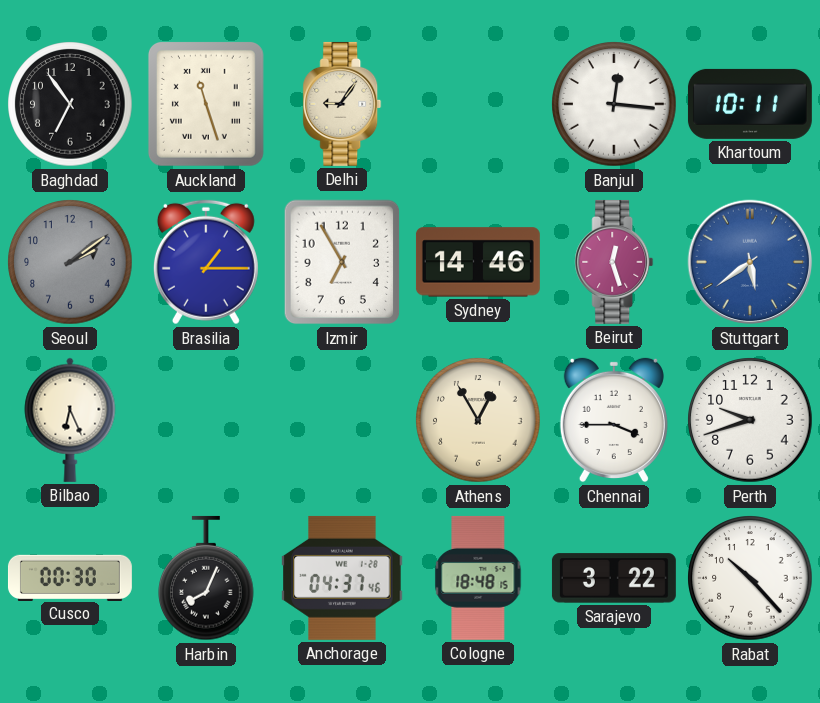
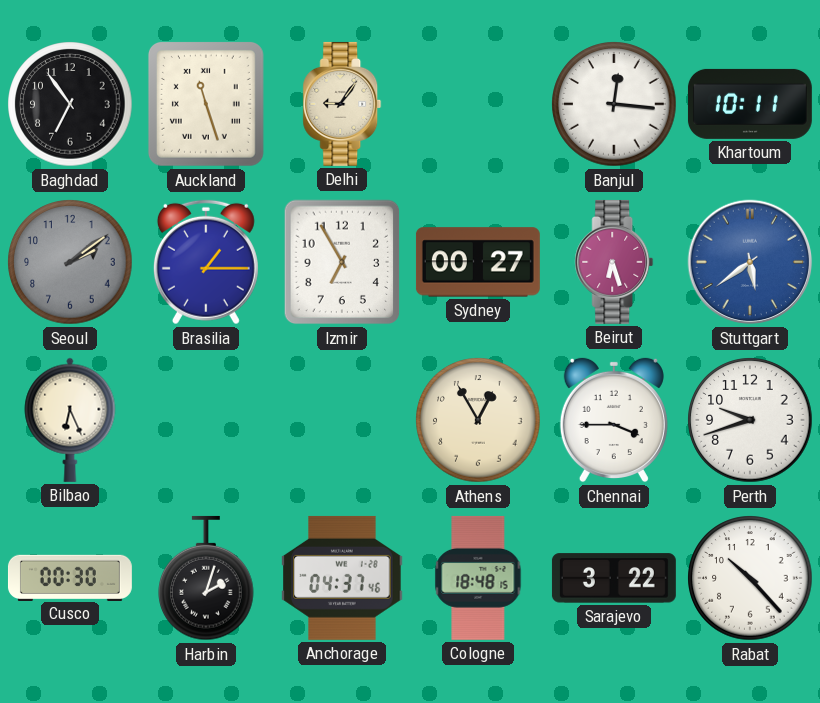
Sydney: 14:46 -> 00:27
Beirut: 12:27 -> 6:27
Harbin: 8:04 -> 2:03
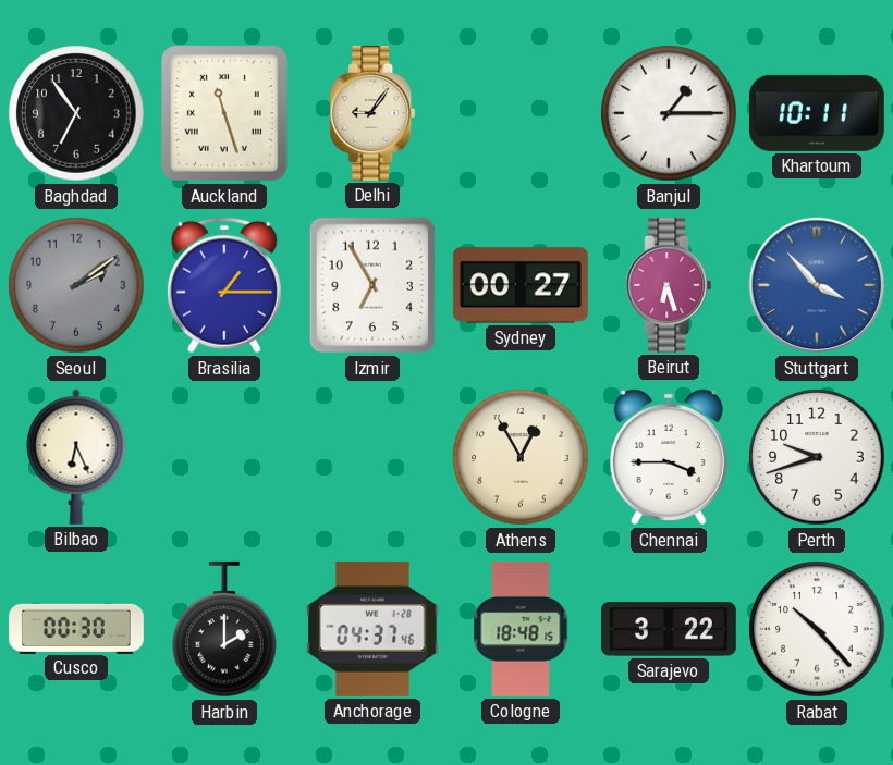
Banjul: 12:16 -> 1:15
Stuttgart: 5:39 -> 3:53
Harbin: 2:03 -> 2:00
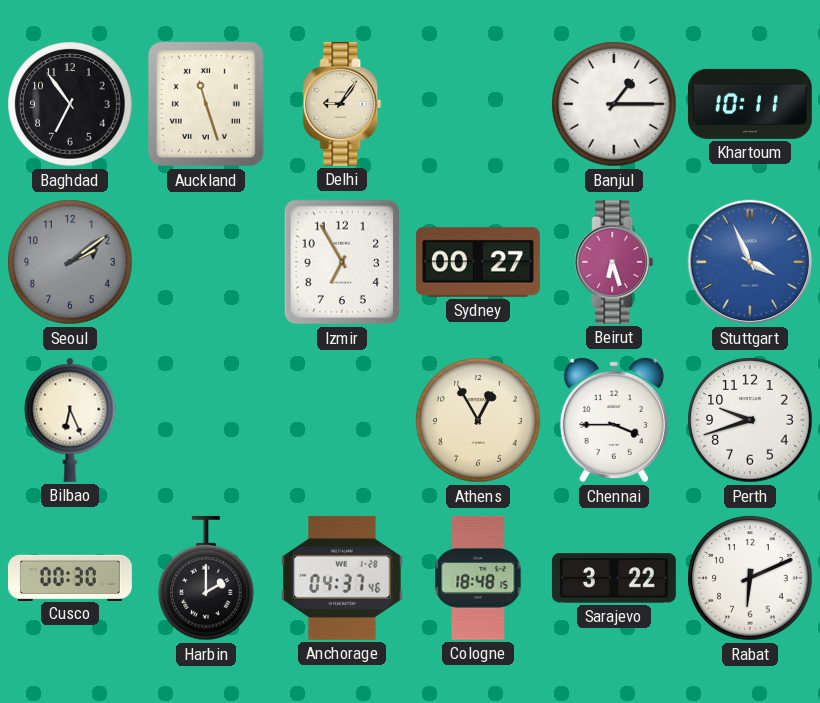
Brasilia: 1:15 -> none
Stuttgart: 3:53 -> 3:56
Rabat: 10:23 -> 6:11
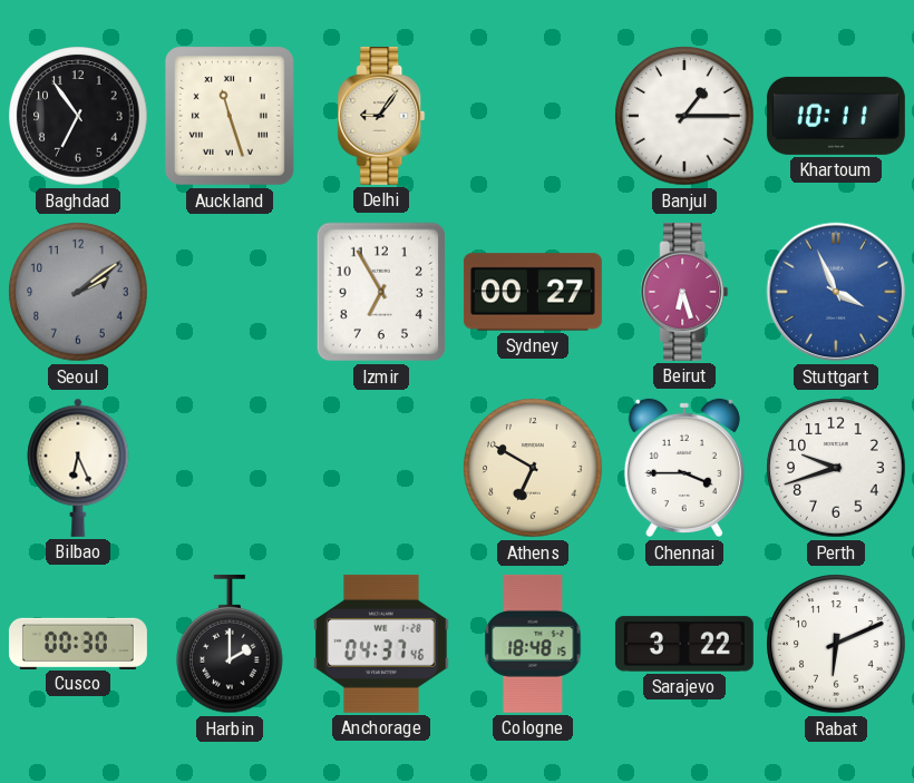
Athens: 12:55 -> 6:50
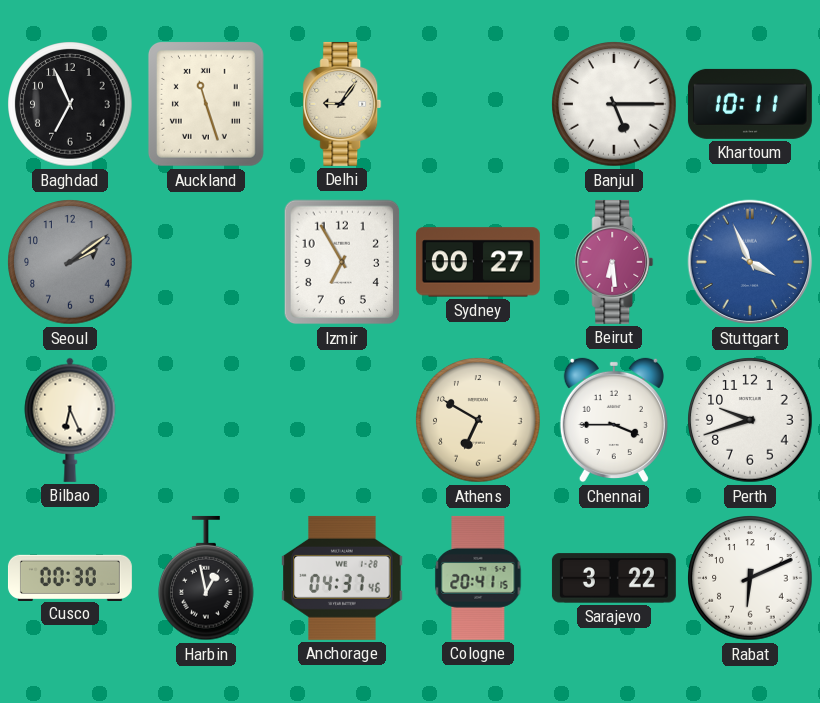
Baghdad: 6:54 -> 6:56
Banjul: 1:15 -> 5:15
Beirut: 6:27 -> 6:29
Harbin: 2:00 -> 12:58
Cologne: 18:48 -> 20:41
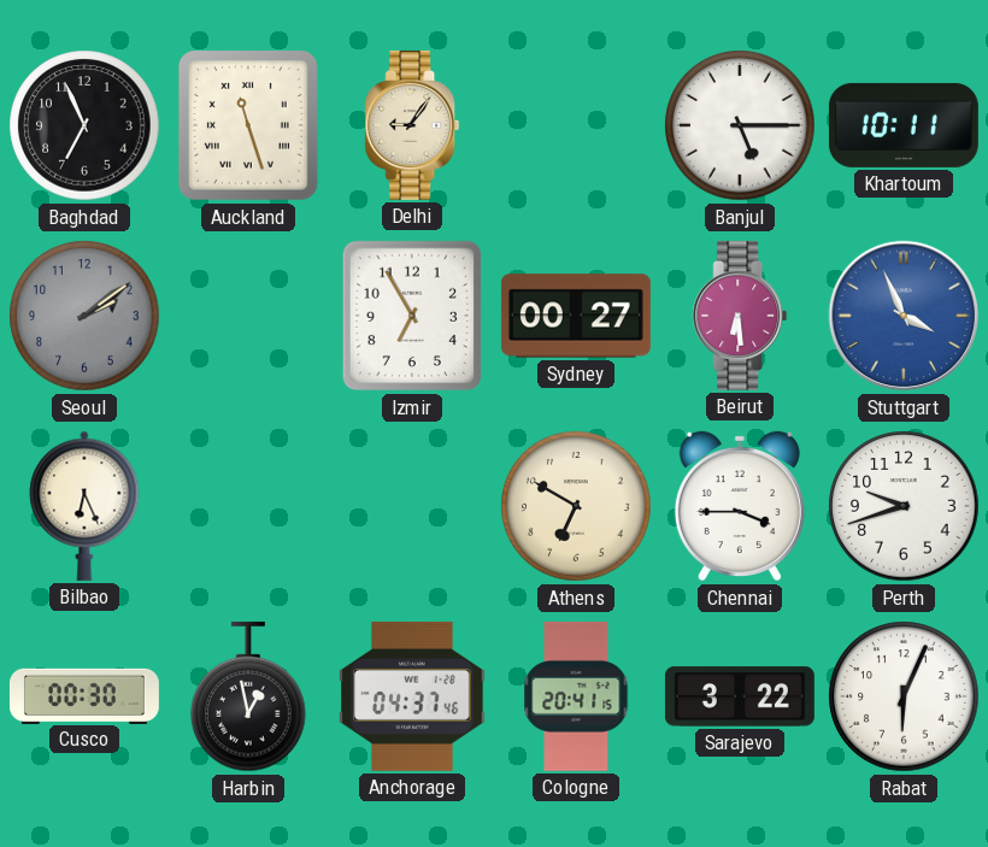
Rabat: 6:11 -> 6:04
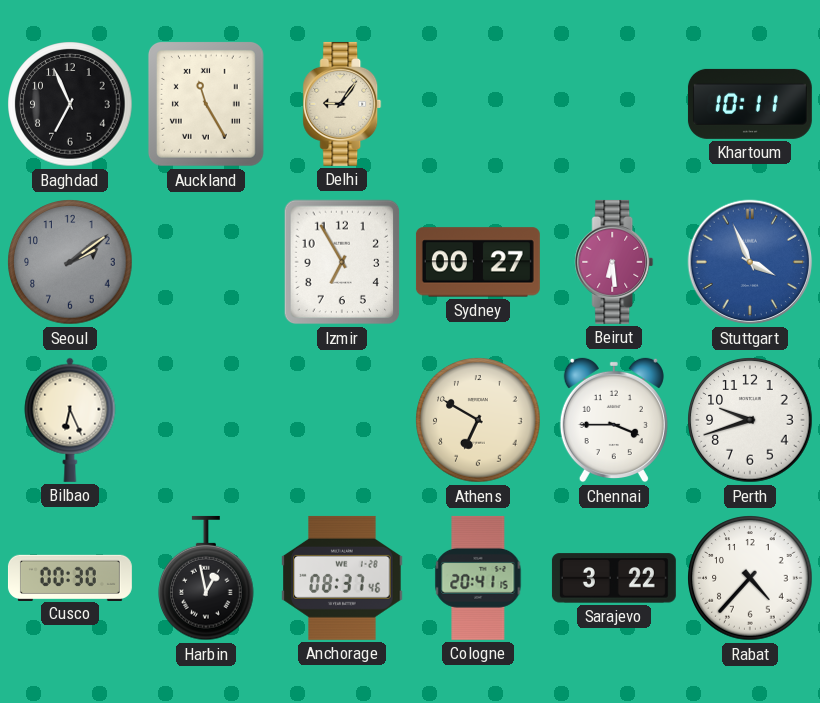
Auckland: 11:27 -> 11:25
Banjul: 5:15 -> none
Anchorage: 04:37 -> 08:37
Rabat: 6:04 -> 4:37
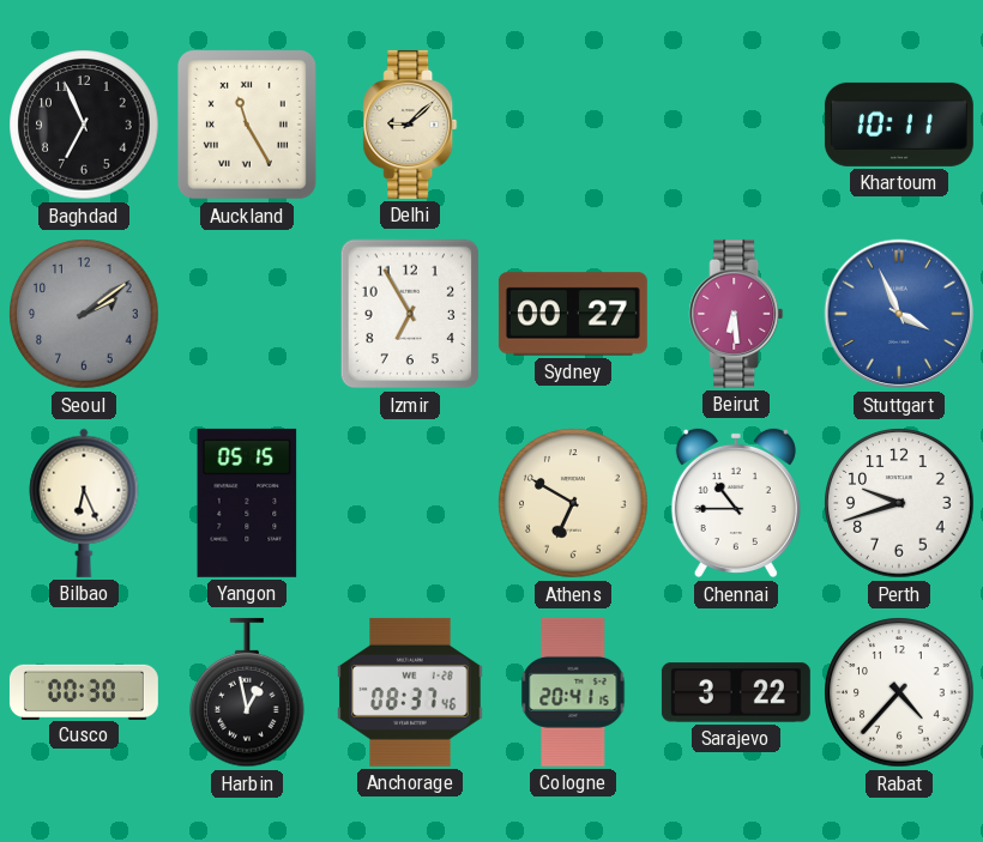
Delhi: 9:06 -> 9:08
Yangon: none -> 05:15
Chennai: 3:45 -> 10:45
